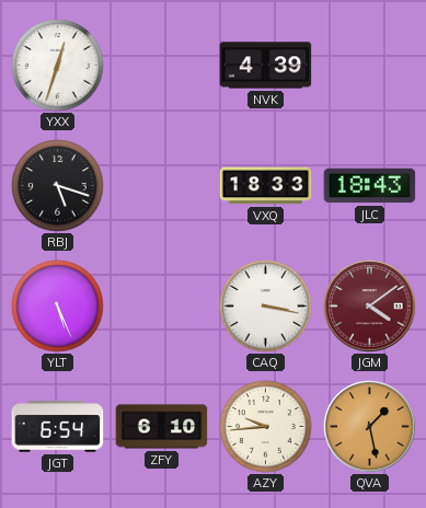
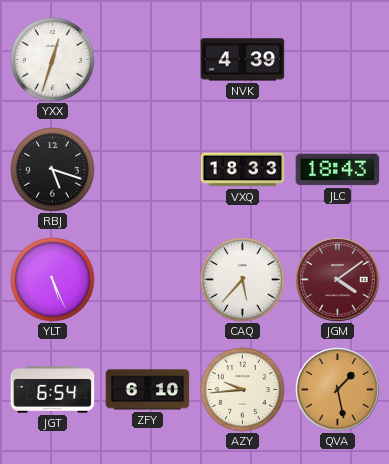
CAQ: 3:17 -> 5:37
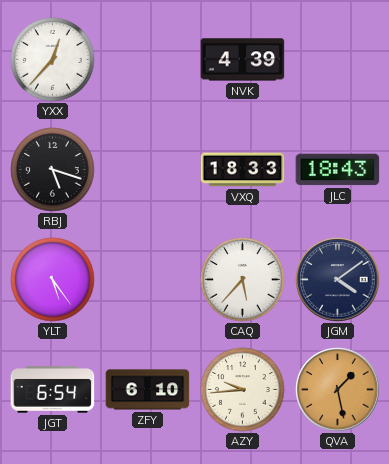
YXX: 12:33 -> 12:37
YLT: 5:26 -> 5:24
JGM dial: burgundy -> navy
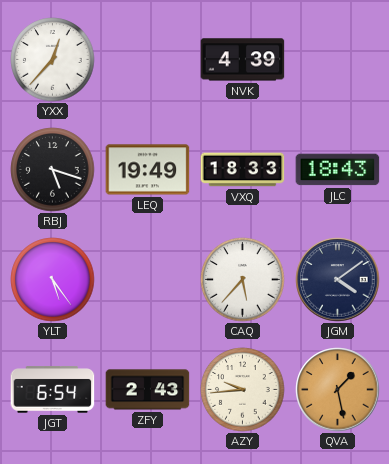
LEQ: none -> 19:49
ZFY: 6:10 -> 2:43
